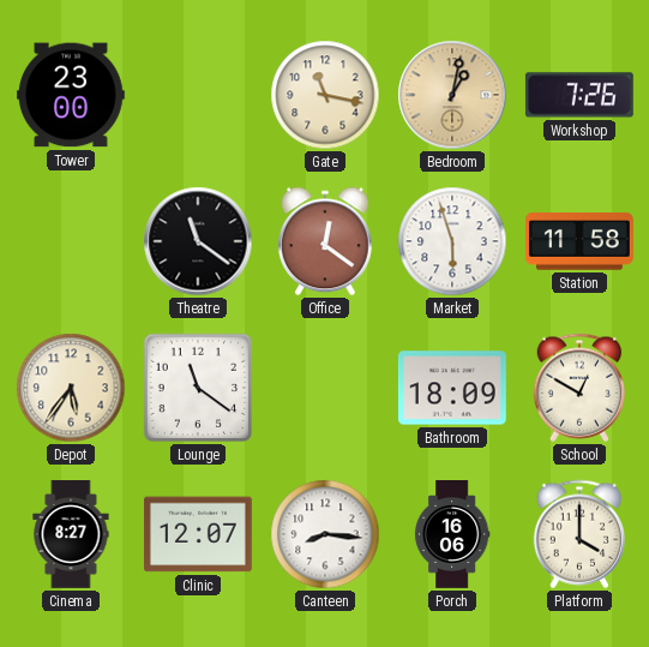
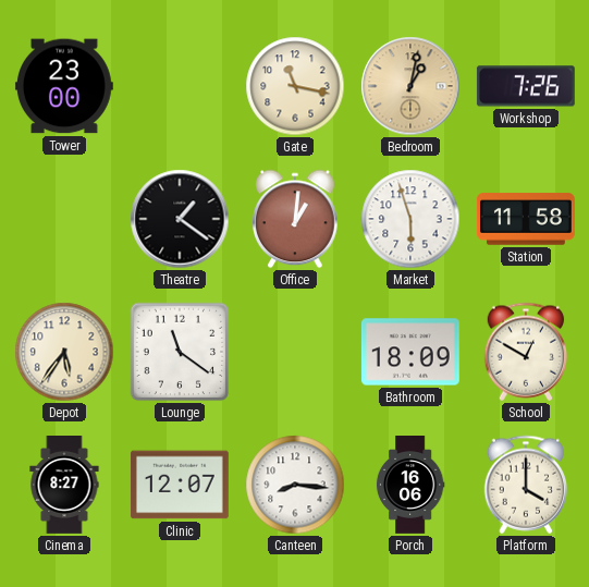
Theatre: 11:21 -> 1:21
Office: 12:21 -> 1:01
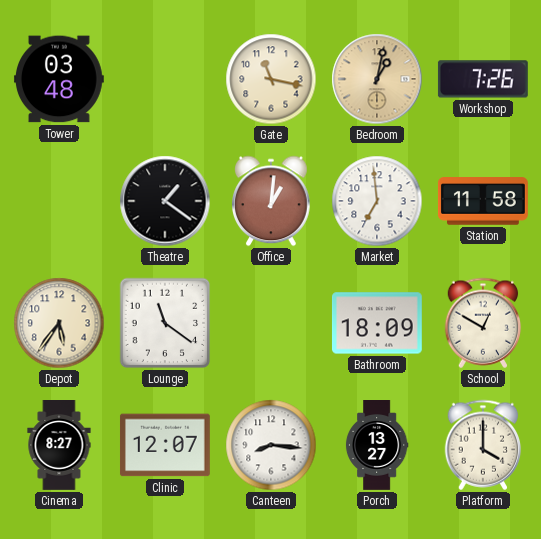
Tower: 23:00 -> 03:48
Market: 5:57 -> 6:59
Porch: 16:06 -> 13:27
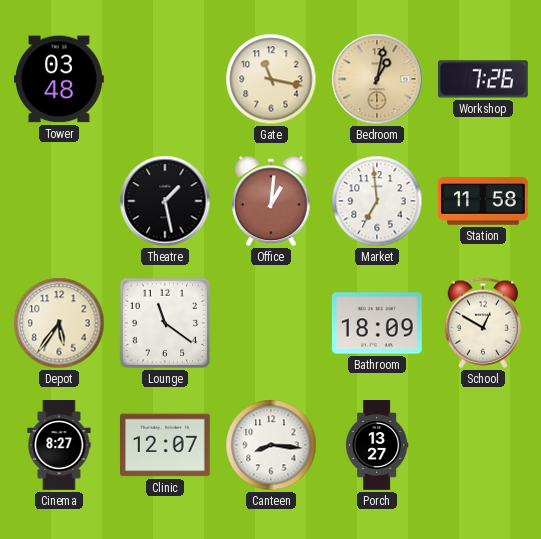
Theatre: 1:21 -> 1:28
Platform: 4:00 -> none
